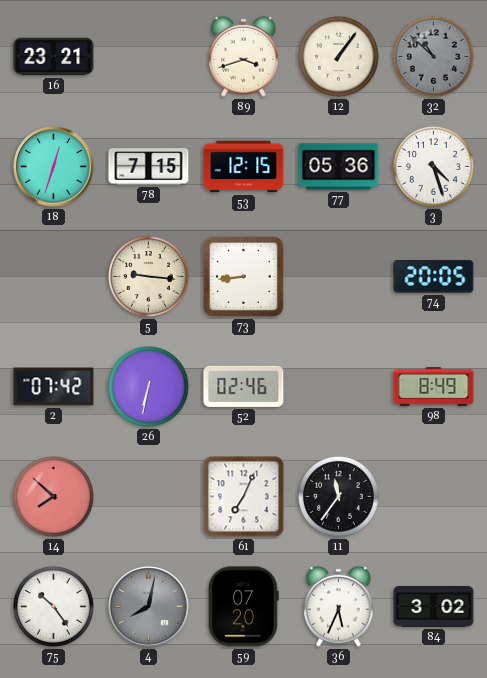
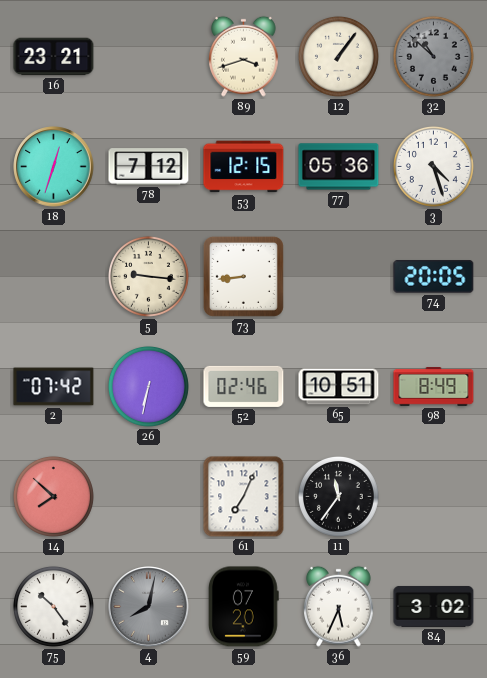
78: 7:15 -> 7:12
65: none -> 10:51
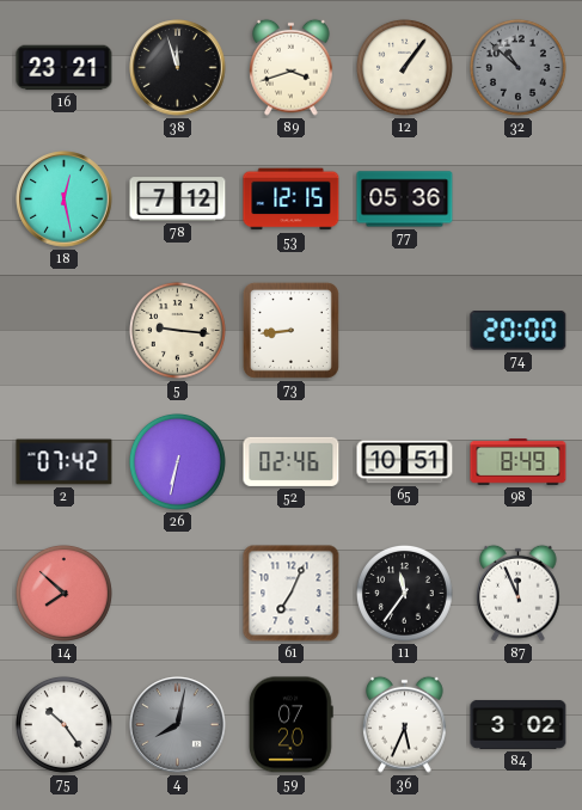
38: none -> 11:57
18: 12:33 -> 12:28
3: 4:27 -> none
74: 20:05 -> 20:00
87: none -> 11:56
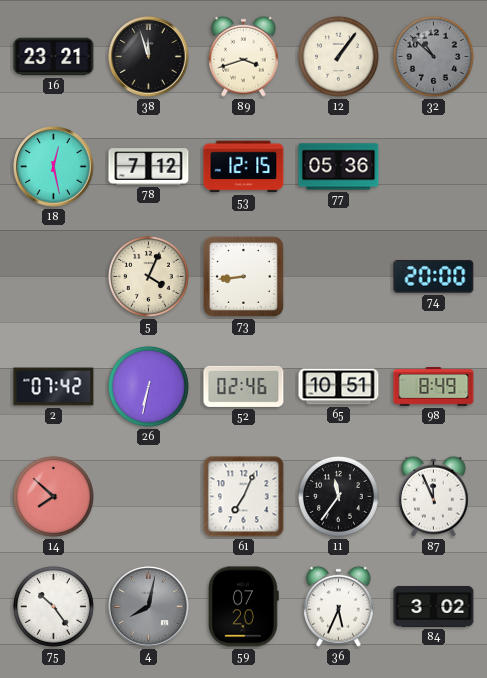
5: 9:16 -> 4:04
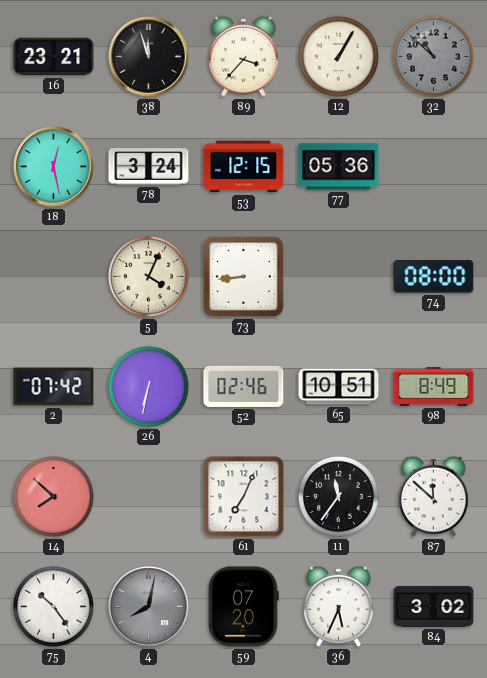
89: 3:42 -> 3:37
12: 1:06 -> 1:05
78: 7:12 -> 3:24
74: 20:00 -> 08:00
87: 11:56 -> 11:52
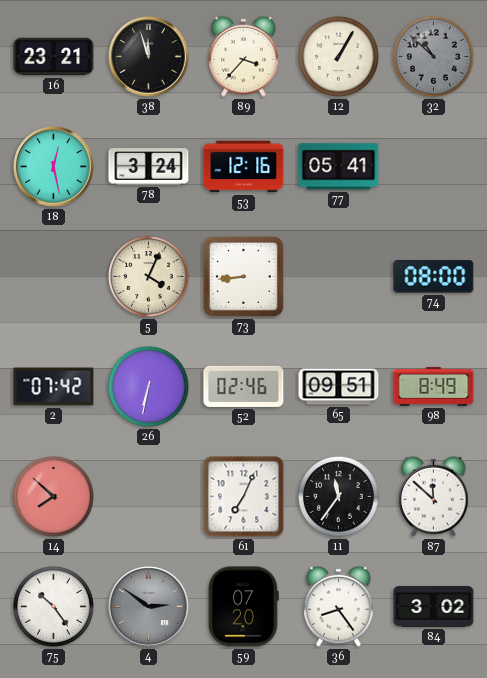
53: 12:15 -> 12:16
77: 05:36 -> 05:41
65: 10:51 -> 09:51
4: 8:02 -> 2:51
36: 5:34 -> 8:24
